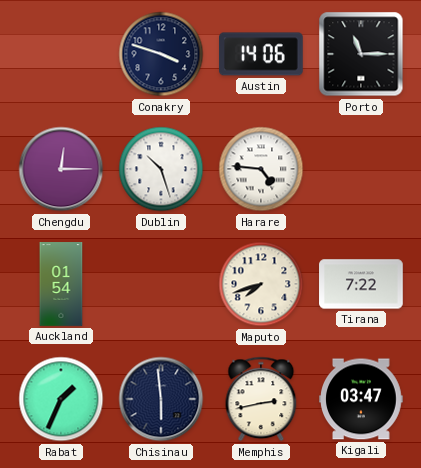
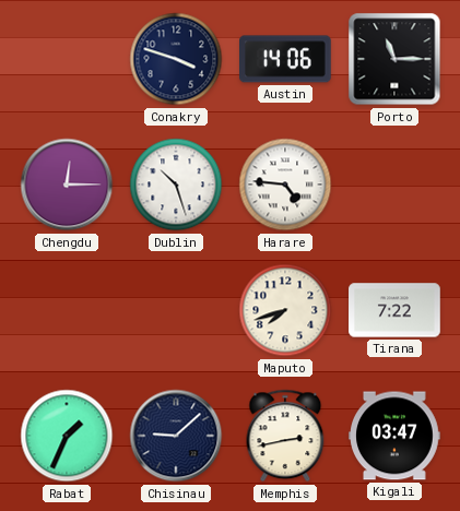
Auckland: 01:54 -> none
Chisinau: 5:59 -> 9:08
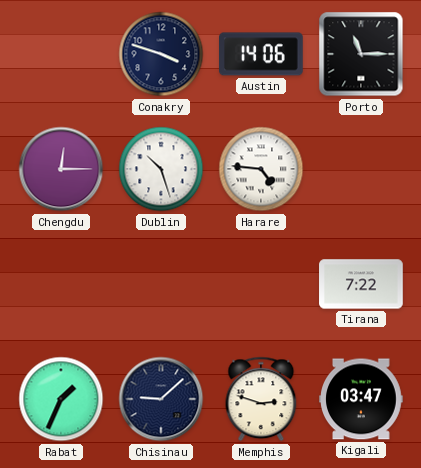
Maputo: 7:42 -> none
Memphis: 2:43 -> 2:48
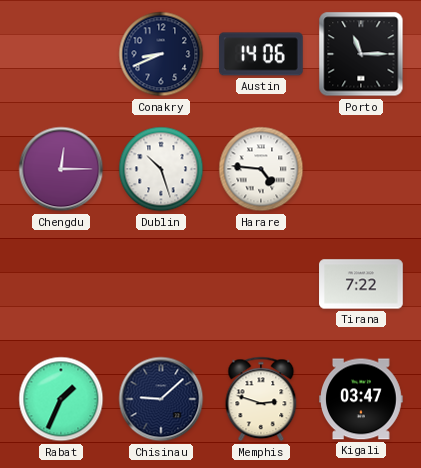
Conakry: 3:48 -> 8:41
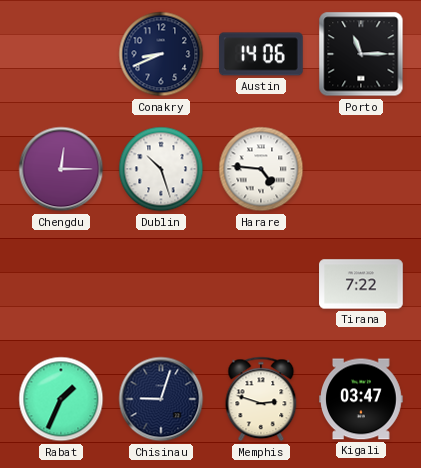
Chisinau: 9:08 -> 9:03
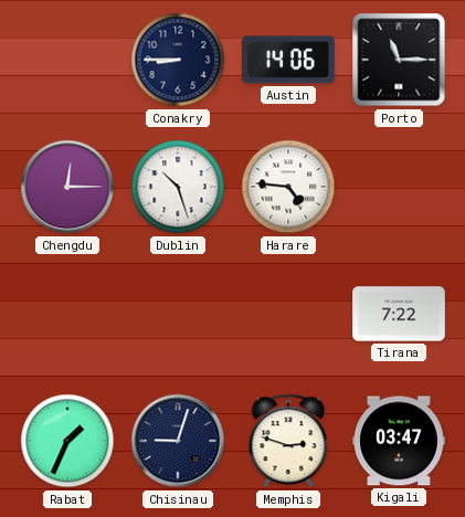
Conakry: 8:41 -> 8:45
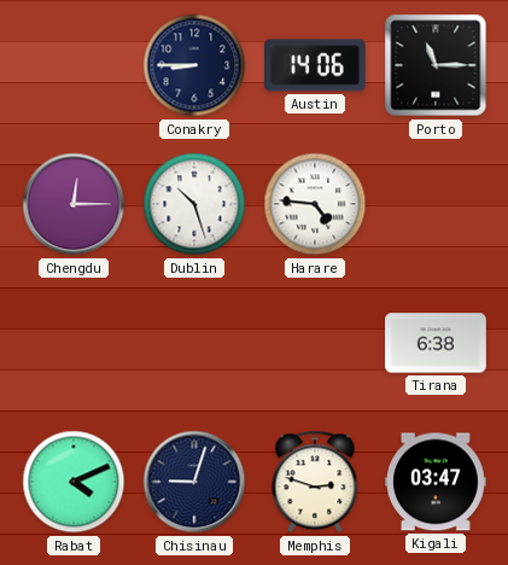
Tirana: 7:22 -> 6:38
Rabat: 1:34 -> 4:11
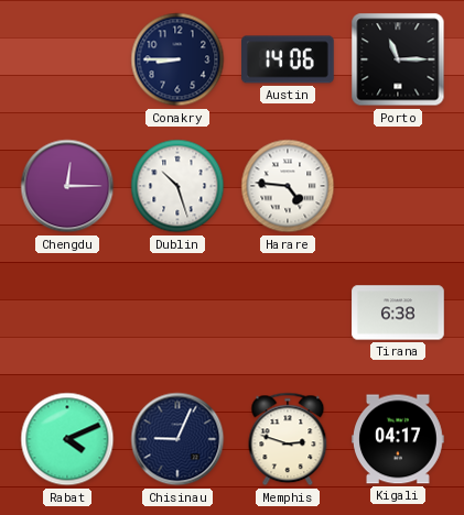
Chisinau: 9:03 -> 9:04
Kigali: 03:47 -> 04:17
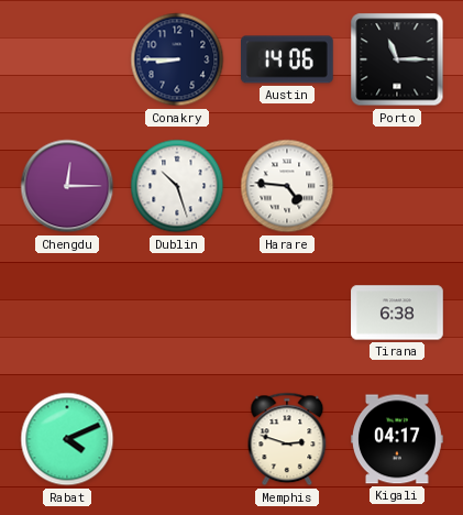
Chisinau: 9:04 -> none
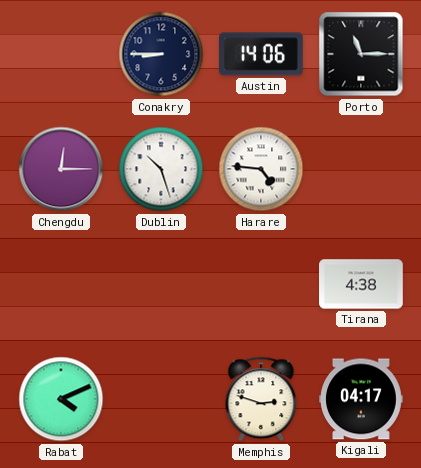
Tirana: 6:38 -> 4:38
